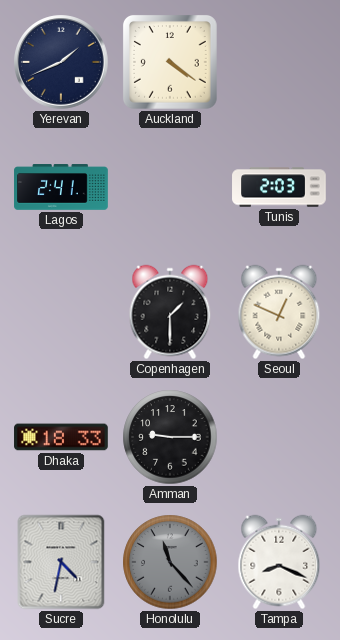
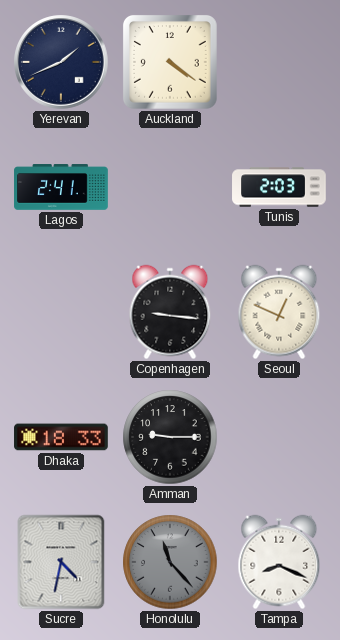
Copenhagen: 1:30 -> 9:16
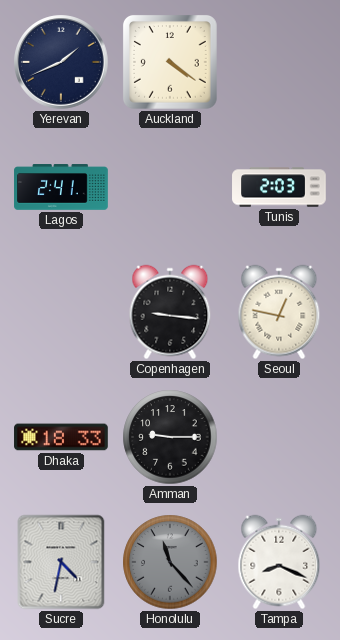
Seoul: 12:49 -> 12:47
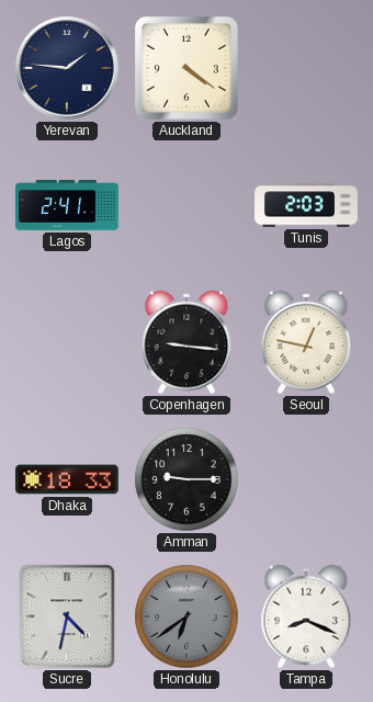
Yerevan: 1:41 -> 1:46
Honolulu: 11:23 -> 6:39
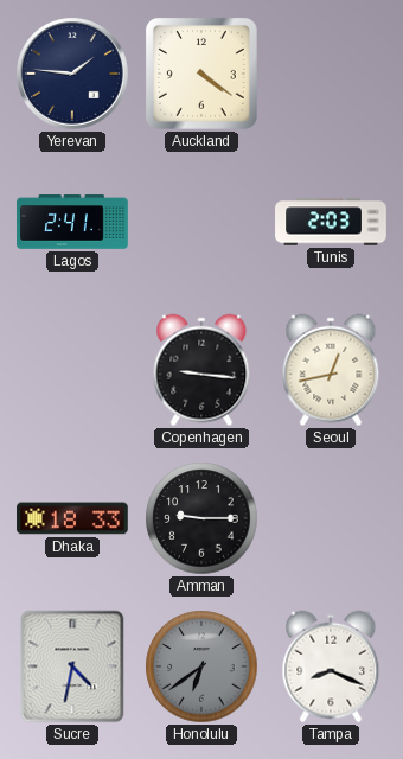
Seoul: 12:47 -> 12:43
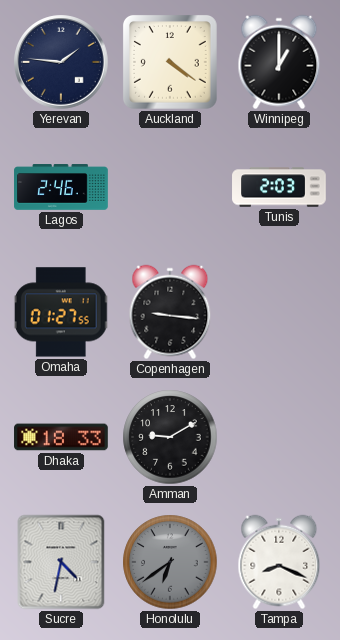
Winnipeg: none -> 1:00
Lagos: 2:41 -> 2:46
Omaha: none -> 01:27
Seoul: 12:43 -> none
Amman: 9:15 -> 9:10
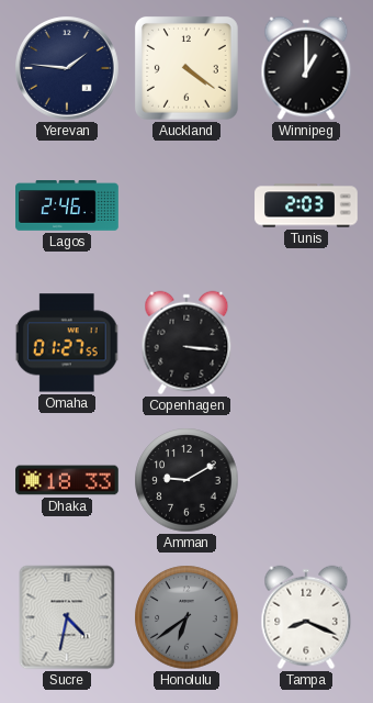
Copenhagen: 9:16 -> 3:16
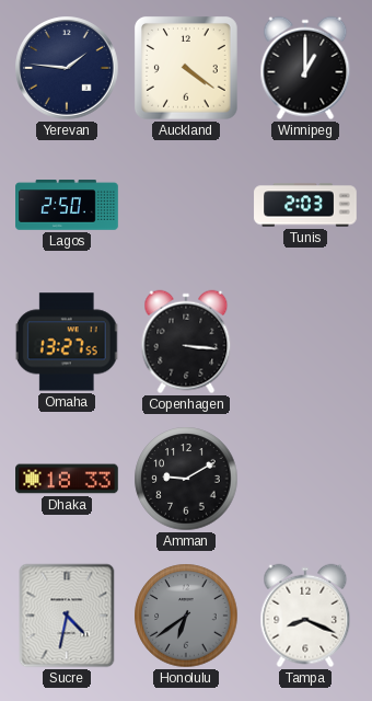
Lagos: 2:46 -> 2:50
Omaha: 01:27 -> 13:27
